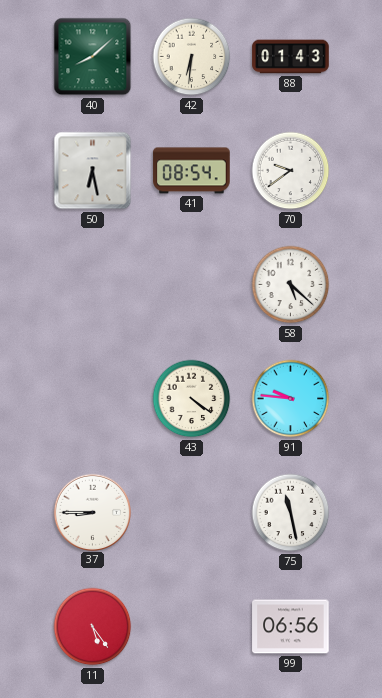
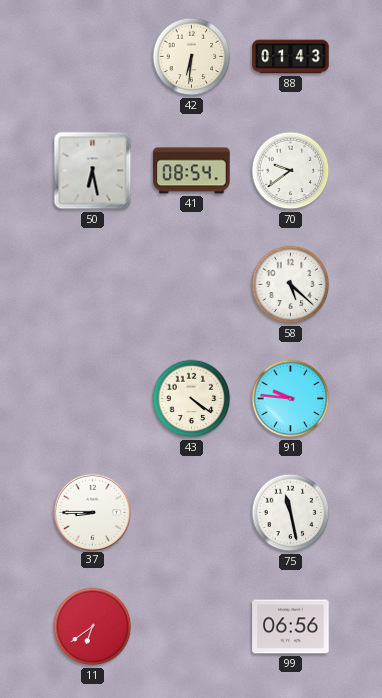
40: 8:08 -> none
11: 5:24 -> 6:39
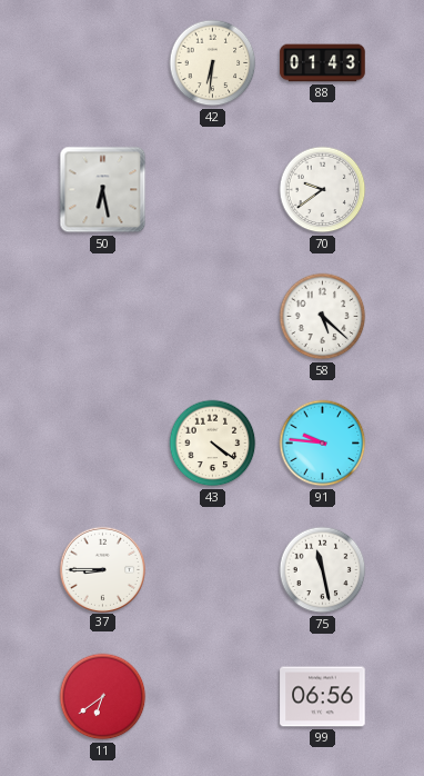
41: 08:54 -> none
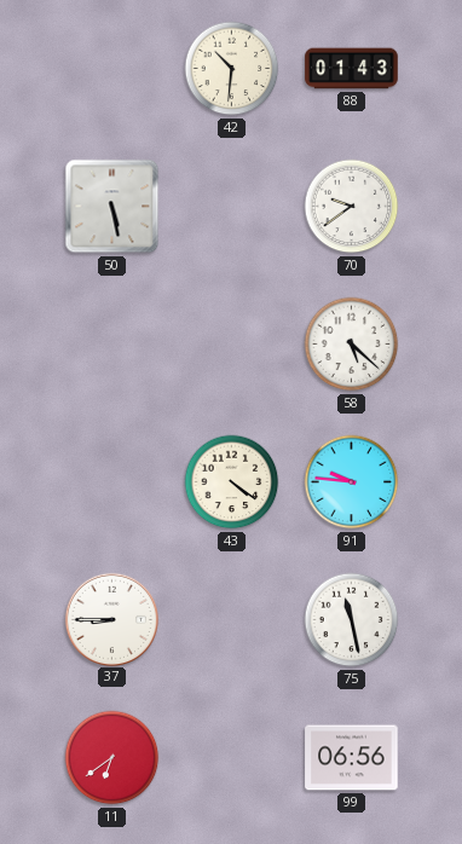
42: 6:31 -> 10:31
50: 6:28 -> 5:28
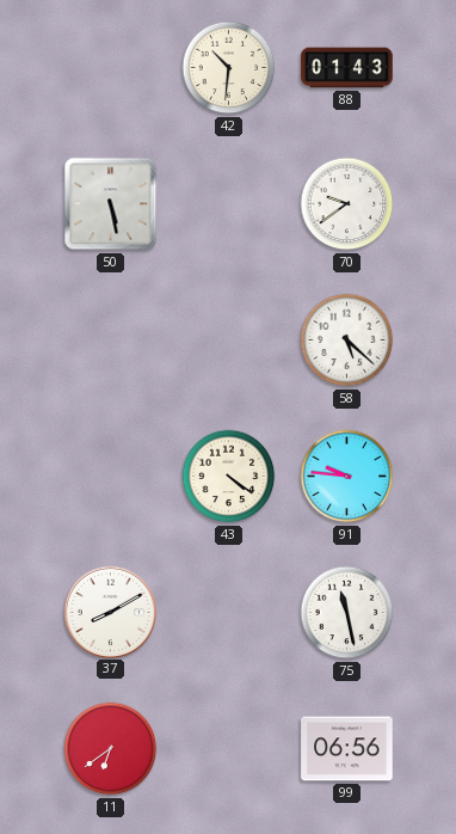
37: 8:45 -> 8:10
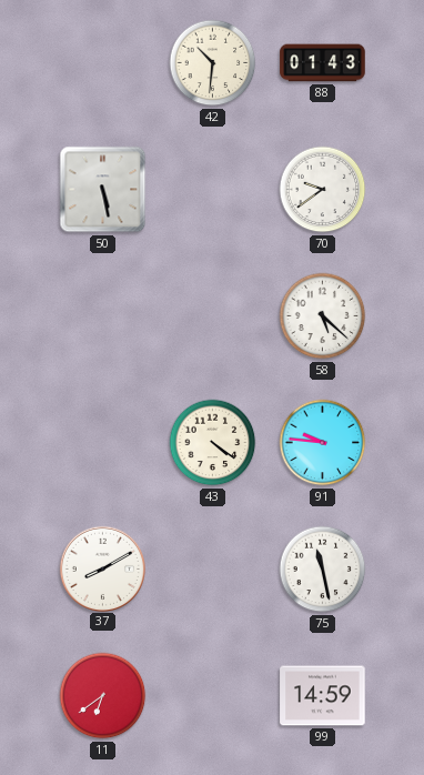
99: 06:56 -> 14:59
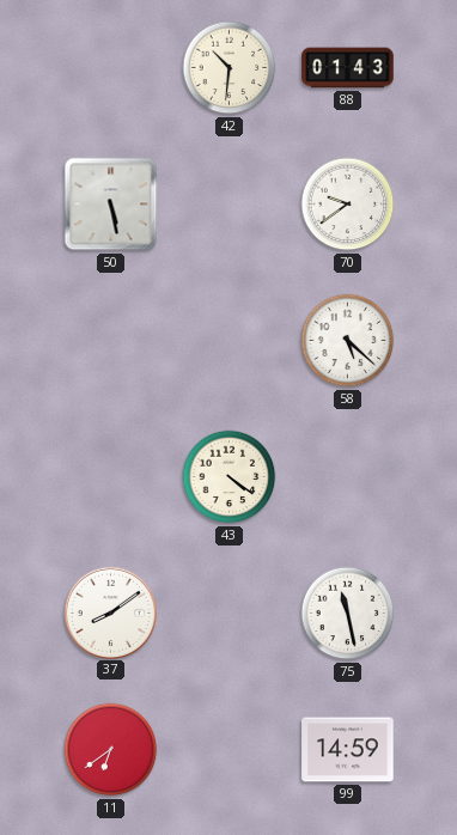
91: 9:46 -> none
37: 8:10 -> 8:09
